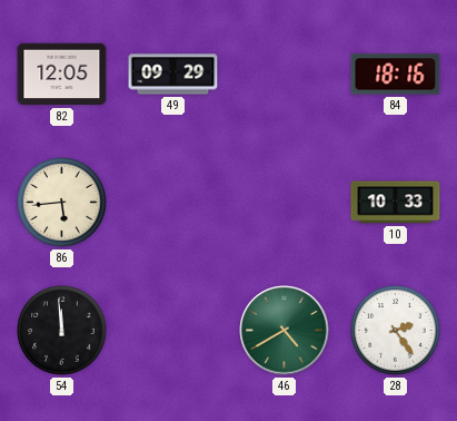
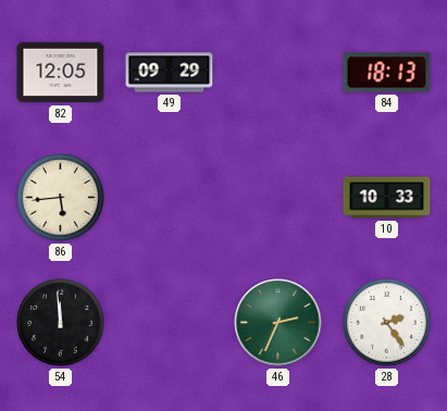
84: 18:16 -> 18:13
46: 4:40 -> 2:34
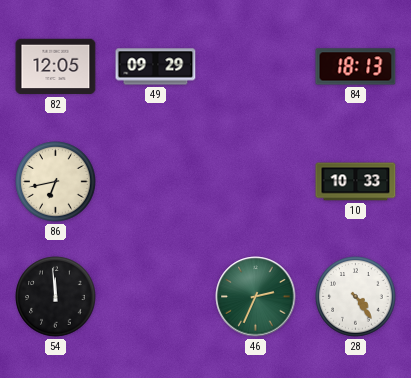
86: 5:44 -> 6:43
28: 2:24 -> 4:24
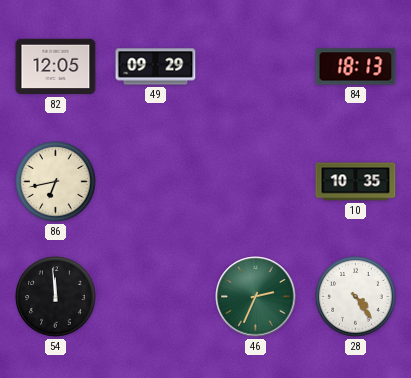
10: 10:33 -> 10:35
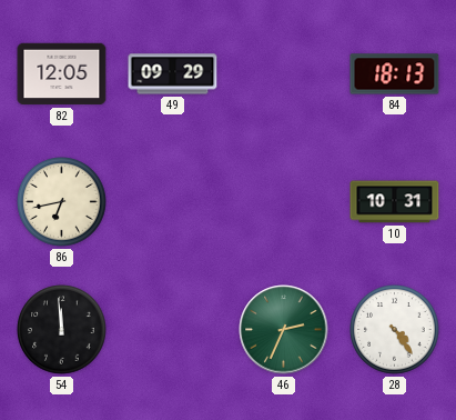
10: 10:35 -> 10:31
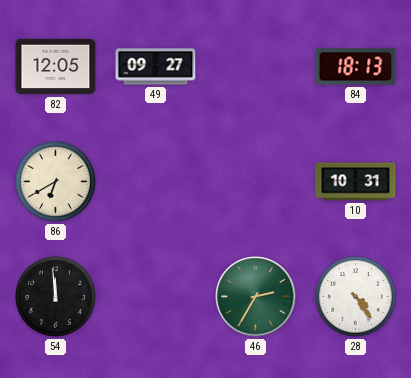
49: 09:29 -> 09:27
86: 6:43 -> 6:40
46: 2:34 -> 2:35
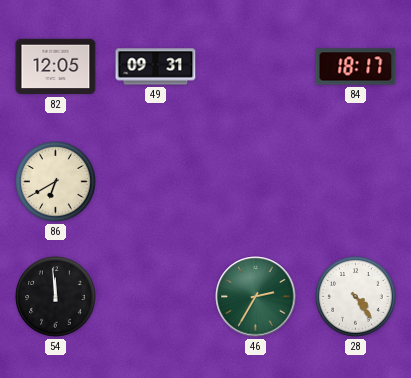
49: 09:27 -> 09:31
84: 18:13 -> 18:17
10: 10:31 -> none
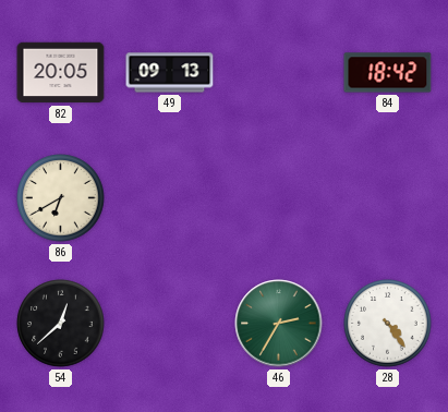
82: 12:05 -> 20:05
49: 09:31 -> 09:13
84: 18:17 -> 18:42
54: 11:59 -> 12:38
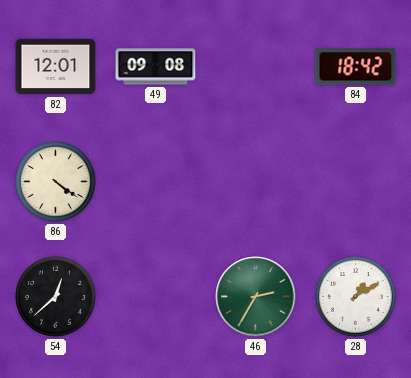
82: 20:05 -> 12:01
49: 09:13 -> 09:08
86: 6:40 -> 4:21
28: 4:24 -> 1:10
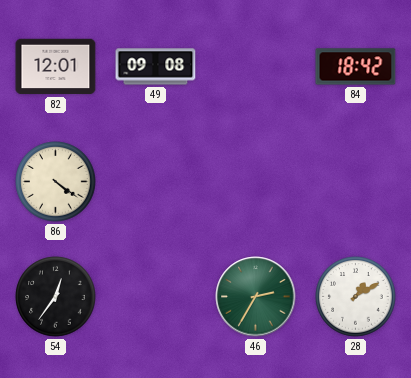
54: 12:38 -> 12:36
